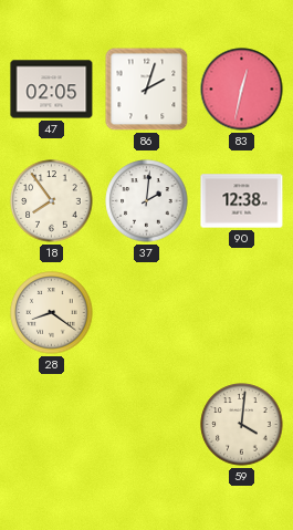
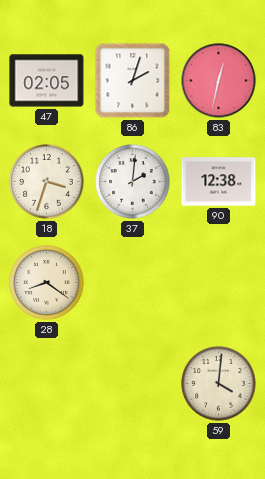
18: 7:54 -> 3:33
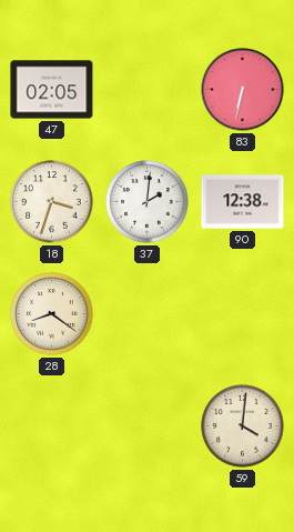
86: 2:03 -> none
83: 12:32 -> 6:32
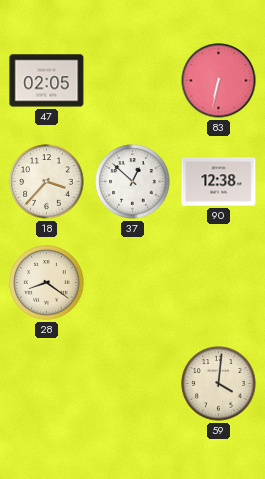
18: 3:33 -> 3:37
37: 2:01 -> 12:52
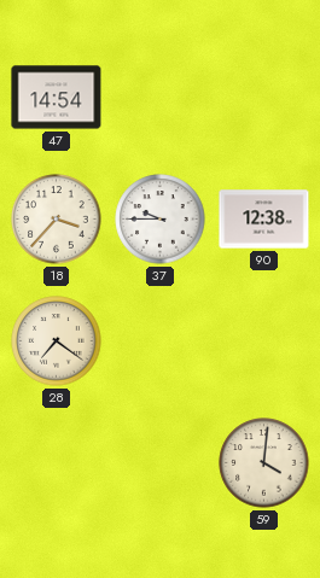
47: 02:05 -> 14:54
83: 6:32 -> none
37: 12:52 -> 9:45
28: 8:21 -> 7:21
